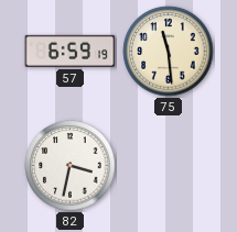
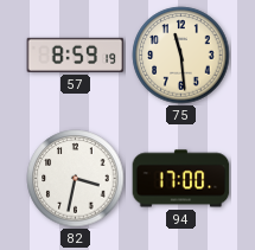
57: 6:59 -> 8:59
94: none -> 17:00
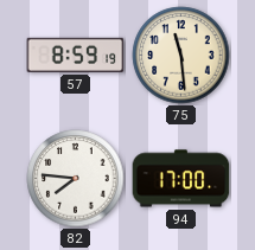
82: 3:32 -> 7:46
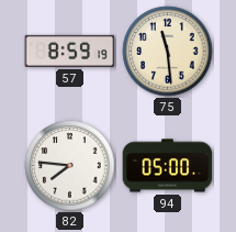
94: 17:00 -> 05:00
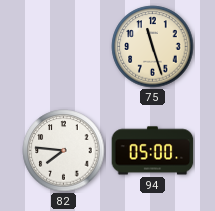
57: 8:59 -> none
75: 11:29 -> 11:27
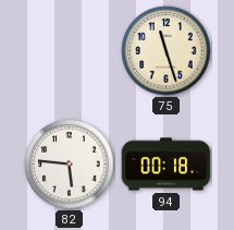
82: 7:46 -> 5:46
94: 05:00 -> 00:18
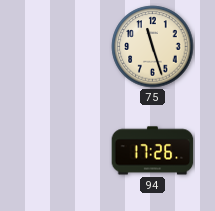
82: 5:46 -> none
94: 00:18 -> 17:26
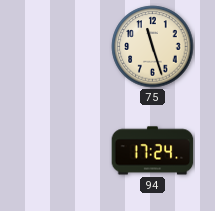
94: 17:26 -> 17:24
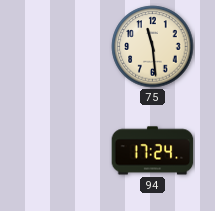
75: 11:27 -> 11:29
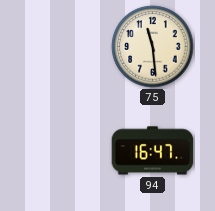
94: 17:24 -> 16:47
